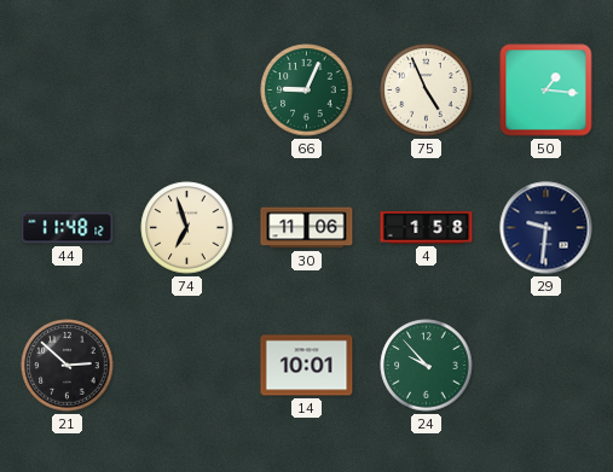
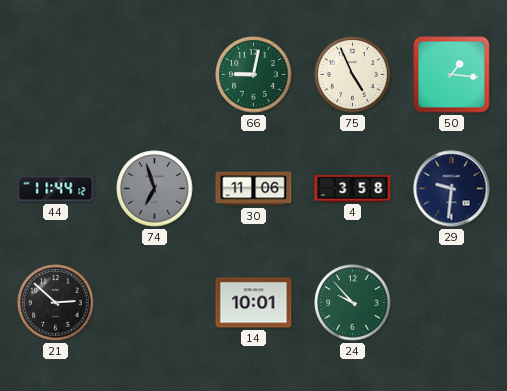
66: 9:04 -> 9:02
44: 11:48 -> 11:44
74 dial: cream -> grey
4: 1:58 -> 3:58
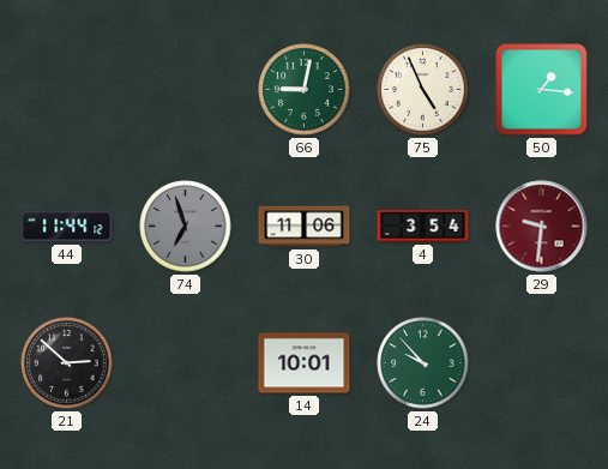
4: 3:58 -> 3:54
29 dial: navy -> burgundy
